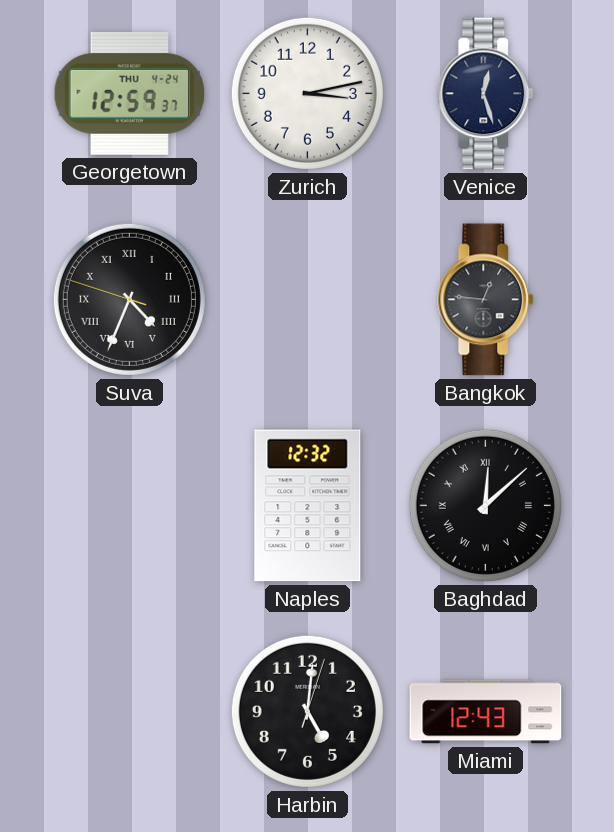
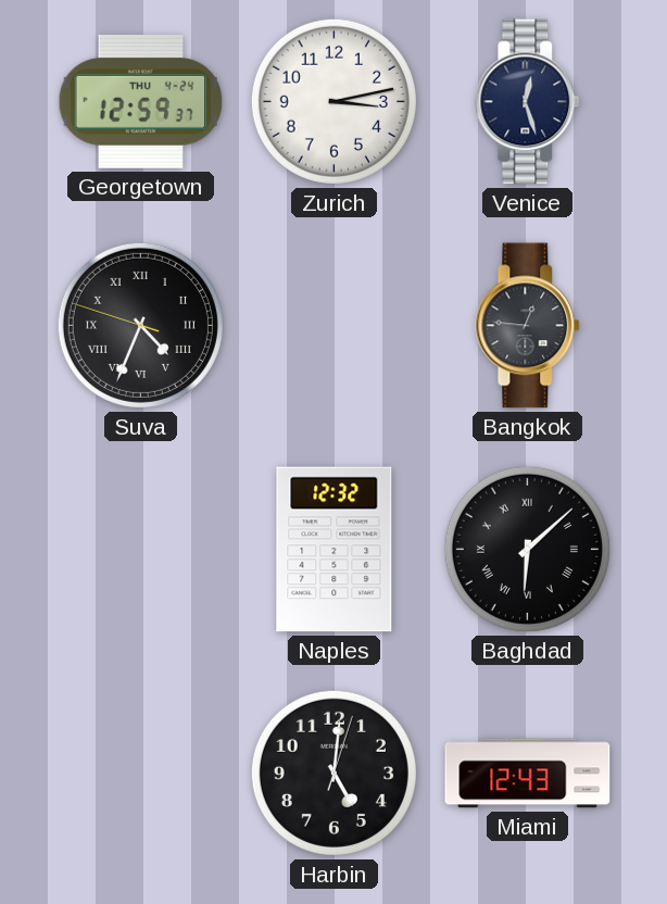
Baghdad: 12:08 -> 6:08
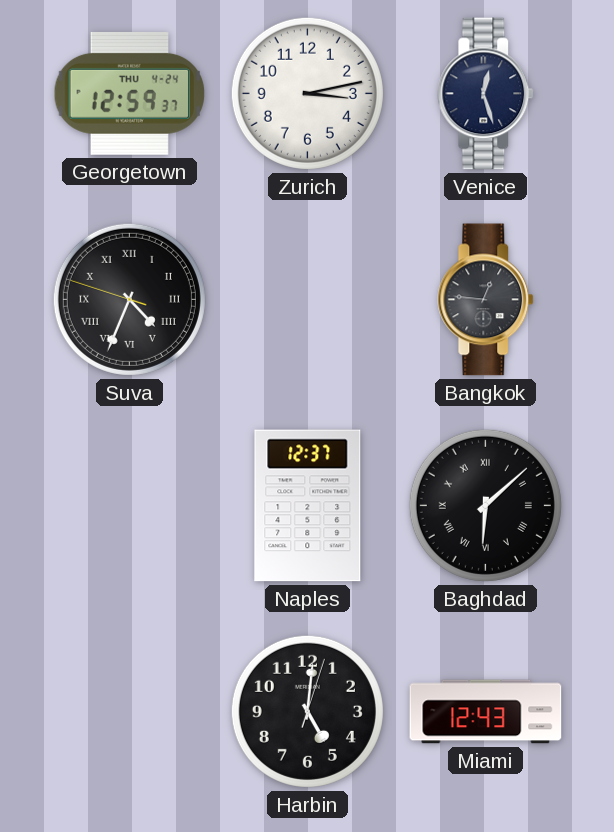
Naples: 12:32 -> 12:37
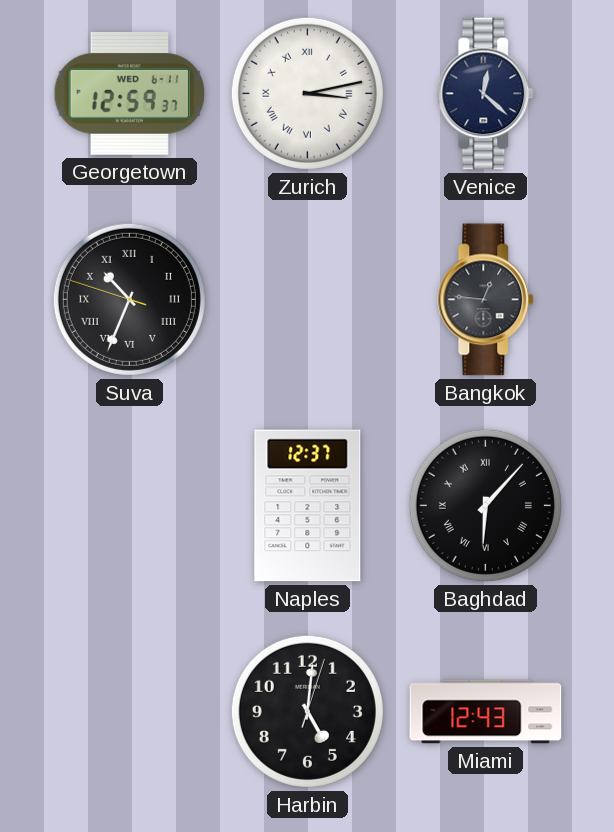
Georgetown date: THU 4-24 -> WED 6-11
Zurich numerals: Arabic -> Roman
Venice: 12:27 -> 12:22
Suva: 4:33 -> 10:33
Baghdad: 6:08 -> 6:07
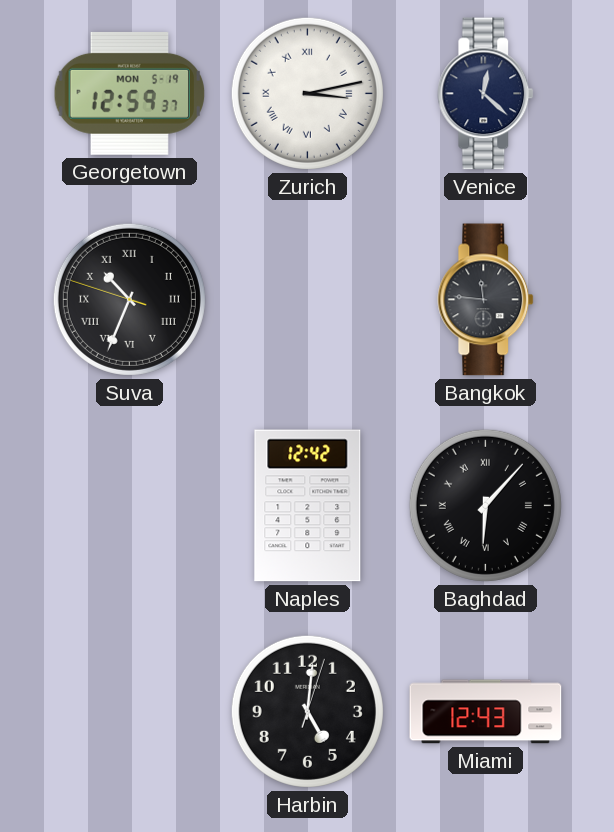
Georgetown date: WED 6-11 -> MON 5-19
Bangkok: 12:46 -> 11:46
Naples: 12:37 -> 12:42
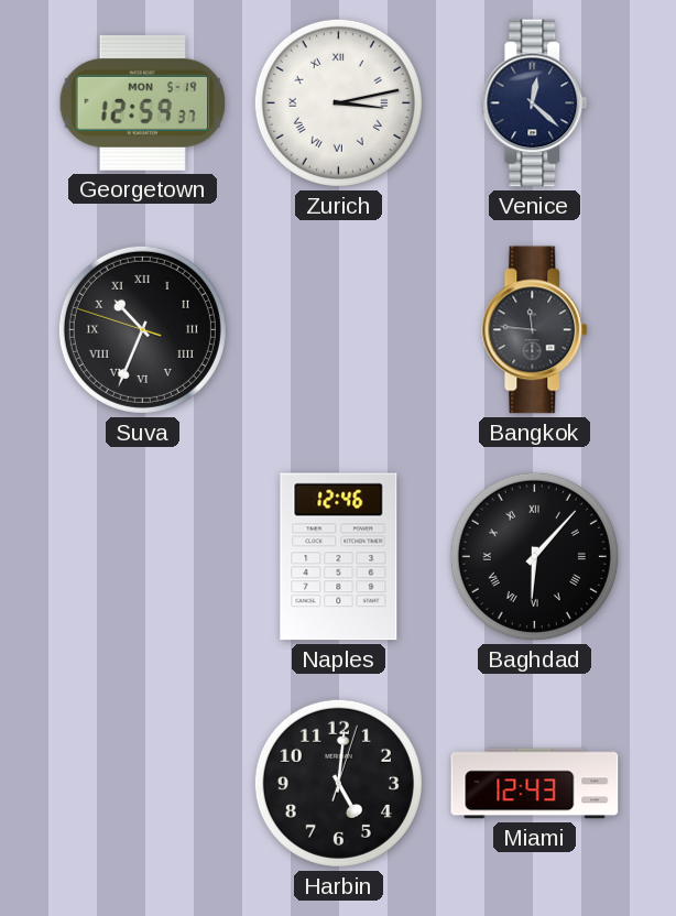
Naples: 12:42 -> 12:46
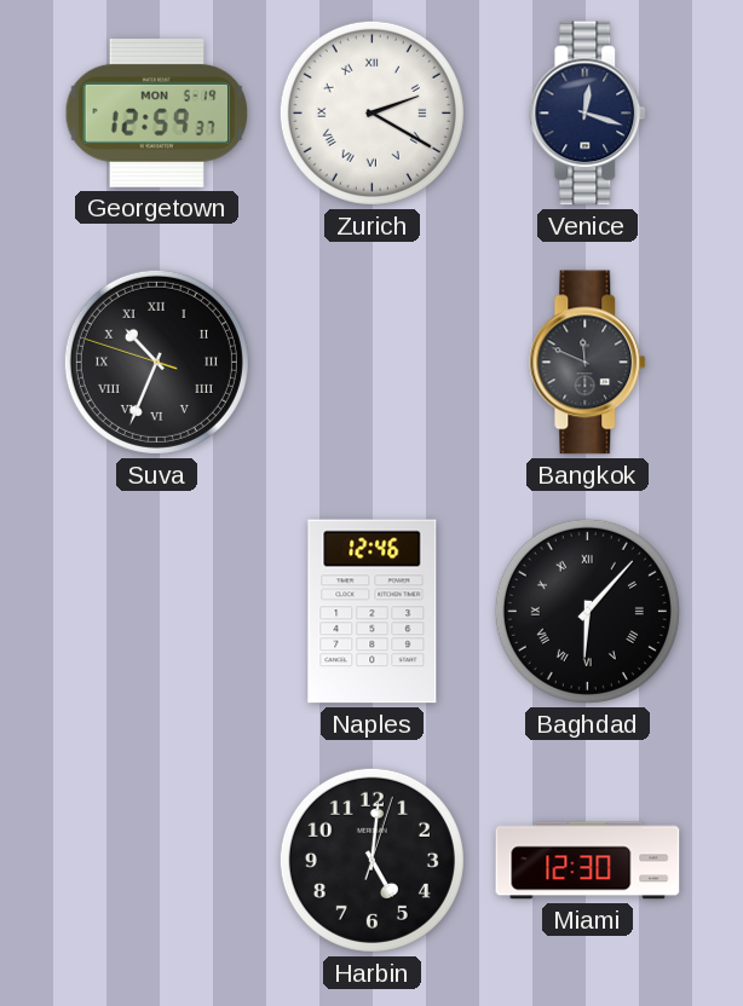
Zurich: 3:13 -> 2:20
Venice: 12:22 -> 12:18
Bangkok: 11:46 -> 11:49
Miami: 12:43 -> 12:30
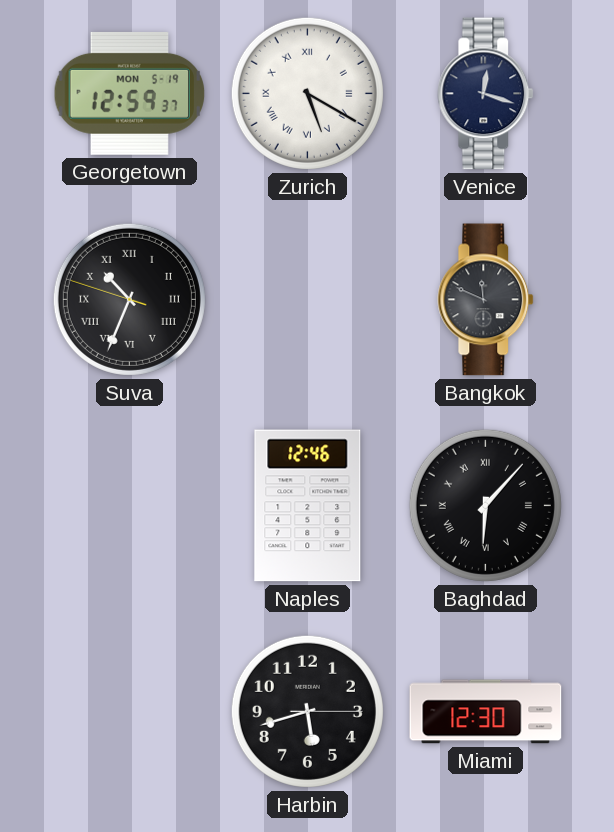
Zurich: 2:20 -> 5:20
Harbin: 5:01 -> 5:42
